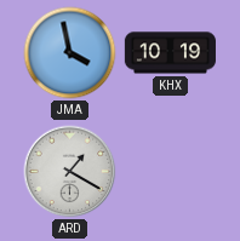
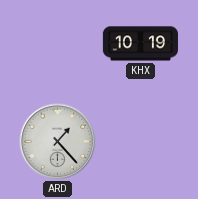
JMA: 3:58 -> none
ARD: 1:20 -> 1:23
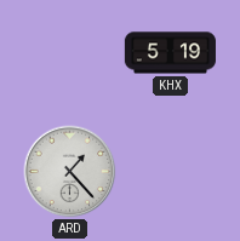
KHX: 10:19 -> 5:19
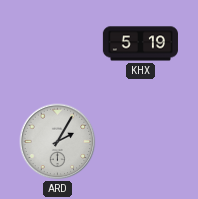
ARD: 1:23 -> 2:05
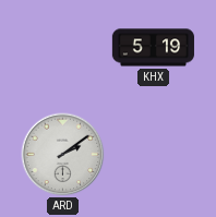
ARD: 2:05 -> 2:09
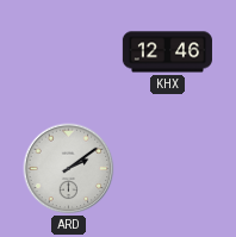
KHX: 5:19 -> 12:46
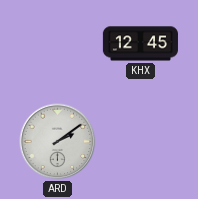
KHX: 12:46 -> 12:45
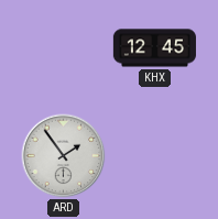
ARD: 2:09 -> 1:54
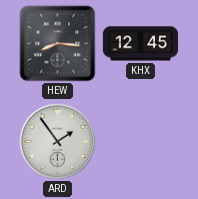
HEW: none -> 8:16
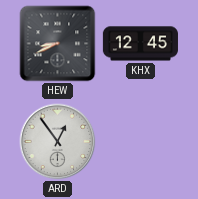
HEW: 8:16 -> 8:41
ARD: 1:54 -> 12:54
